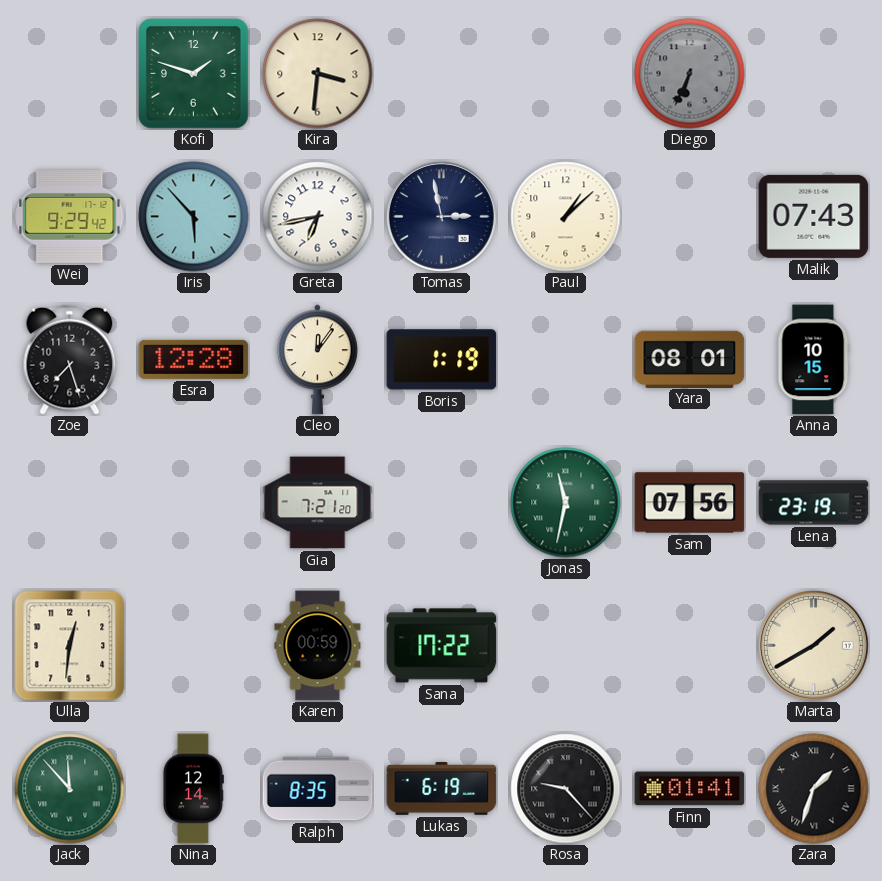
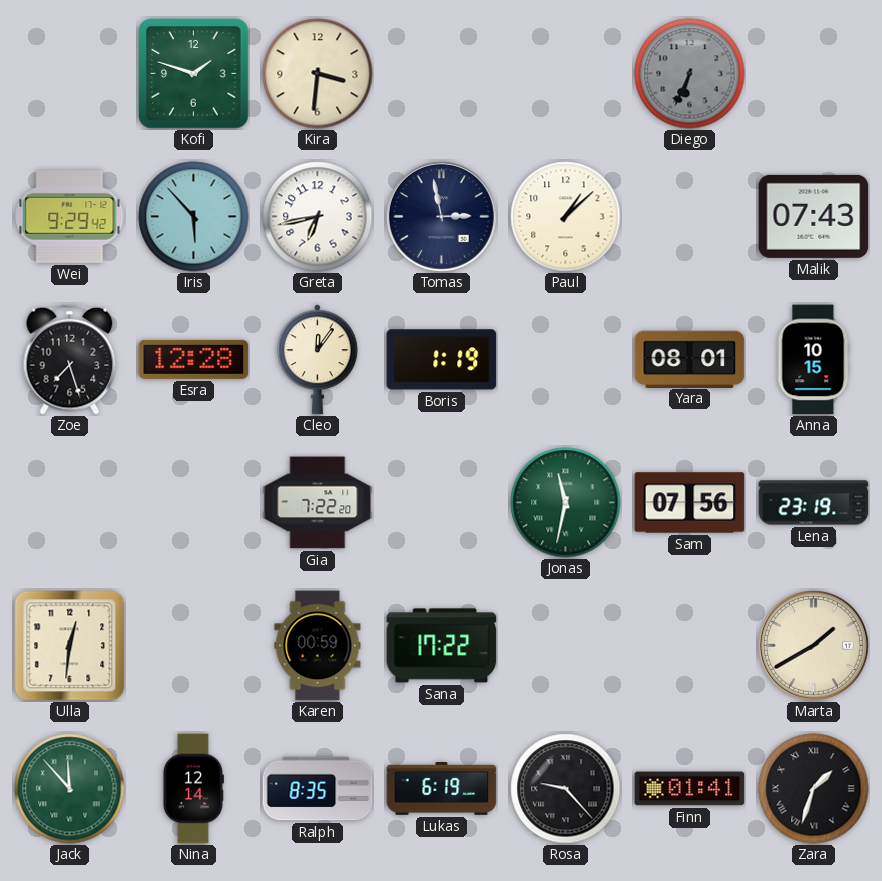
Gia: 7:21 -> 7:22
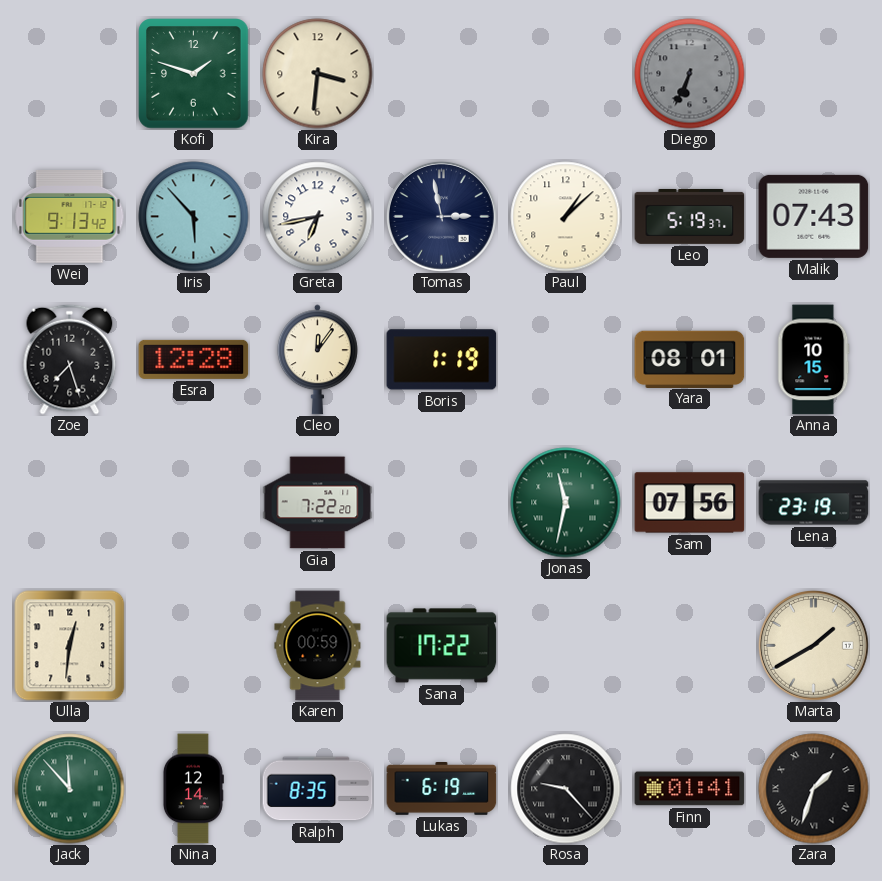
Wei: 9:29 -> 9:13
Leo: none -> 5:19
